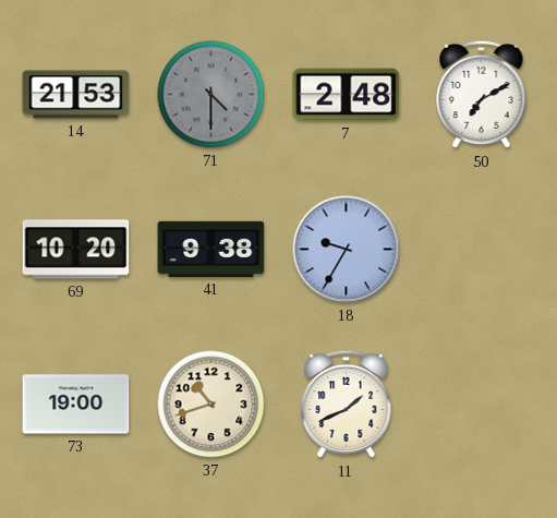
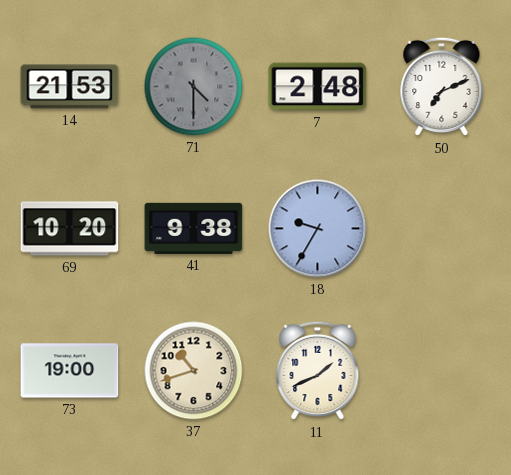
50: 7:10 -> 7:11
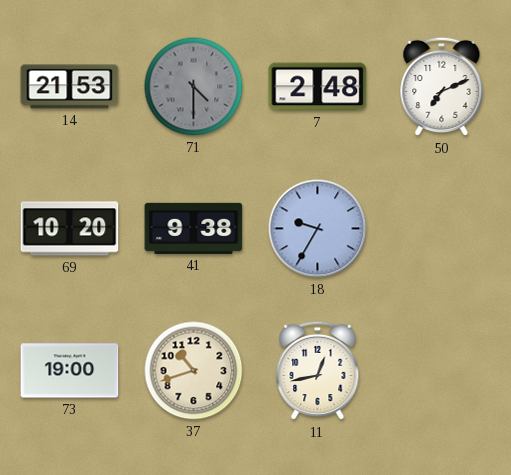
11: 1:41 -> 12:43
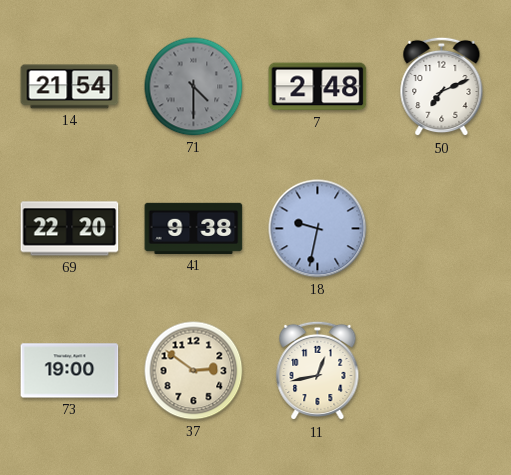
14: 21:53 -> 21:54
69: 10:20 -> 22:20
18: 9:35 -> 9:32
37: 10:42 -> 2:51
